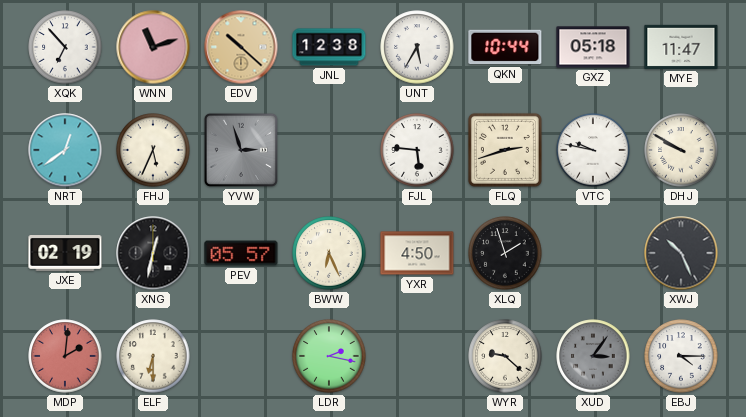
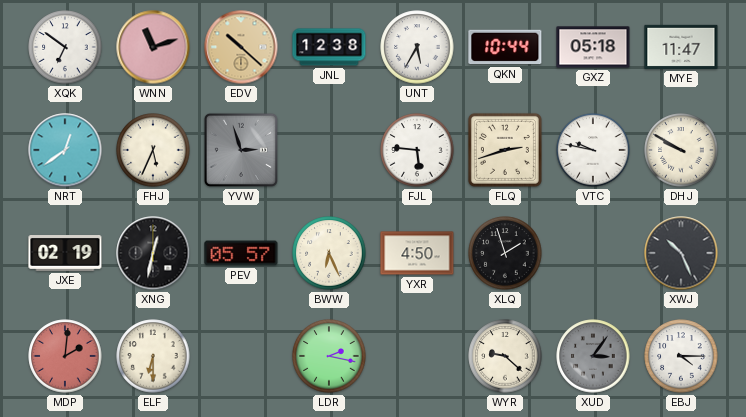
XQK: 6:53 -> 6:51
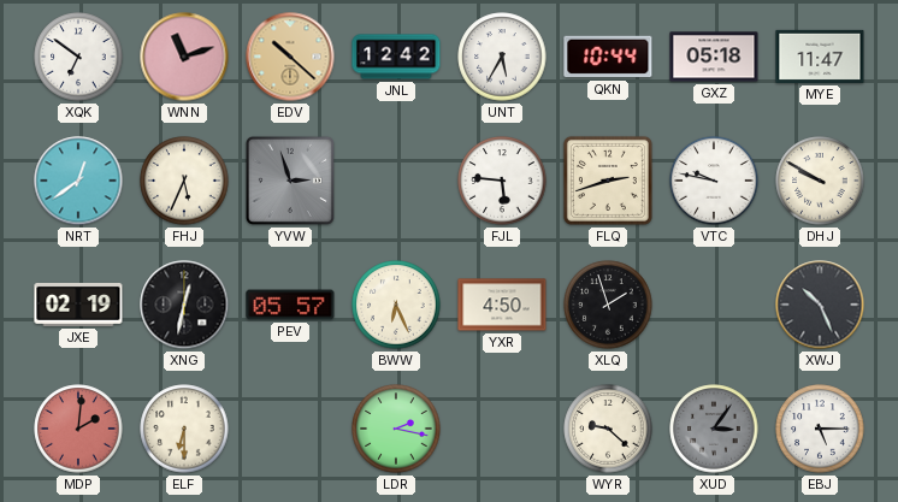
JNL: 12:38 -> 12:42
EBJ: 4:15 -> 5:15
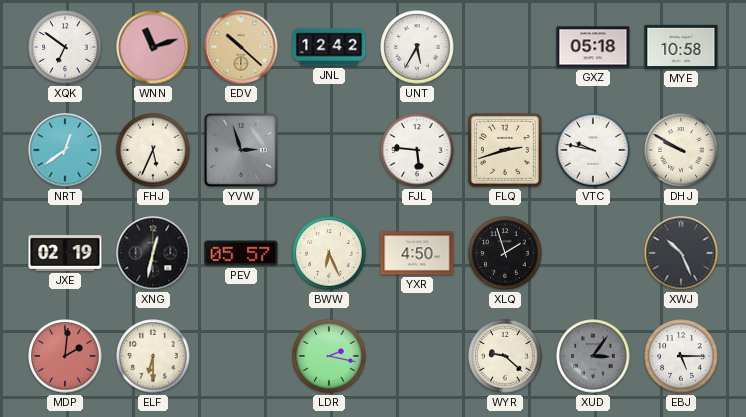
QKN: 10:44 -> none
MYE: 11:47 -> 10:58
